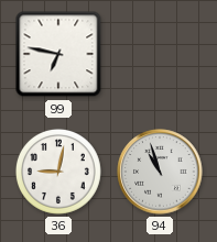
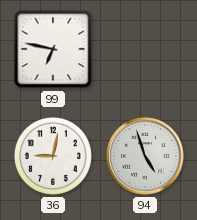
94: 10:57 -> 4:57
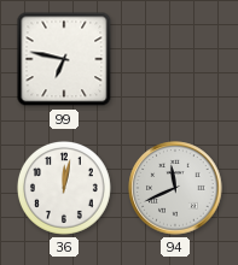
36: 9:02 -> 12:02
94: 4:57 -> 11:41
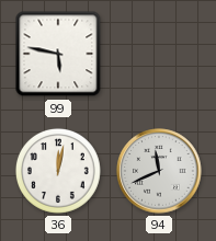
99: 6:47 -> 5:47
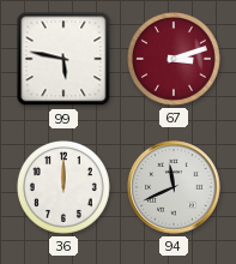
67: none -> 3:12
36: 12:02 -> 12:00
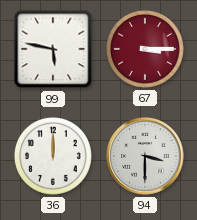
67: 3:12 -> 3:15
94: 11:41 -> 3:30
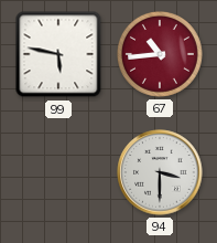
67: 3:15 -> 10:44
36: 12:00 -> none
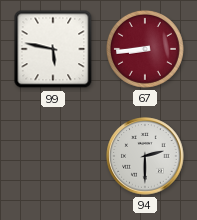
67: 10:44 -> 8:44
94: 3:30 -> 2:30
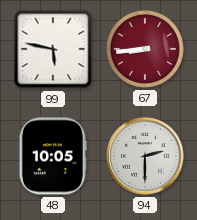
48: none -> 10:05
